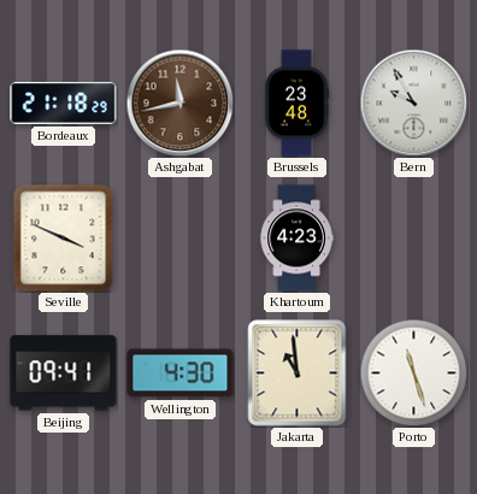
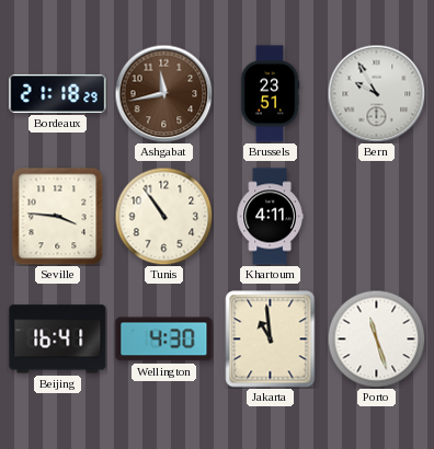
Brussels: 23:48 -> 23:51
Seville: 3:49 -> 3:46
Tunis: none -> 10:54
Khartoum: 4:23 -> 4:11
Beijing: 09:41 -> 16:41
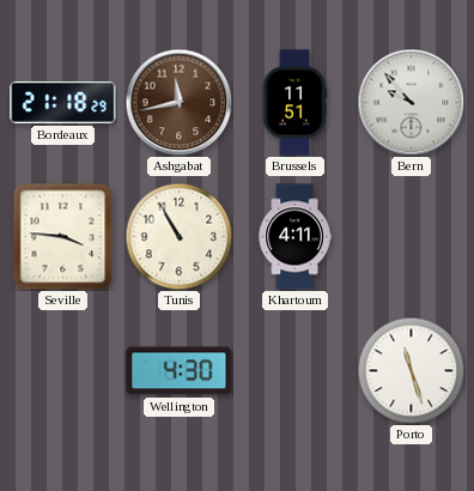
Brussels: 23:51 -> 11:51
Bern: 9:55 -> 9:53
Tunis: 10:54 -> 10:55
Beijing: 16:41 -> none
Jakarta: 10:59 -> none
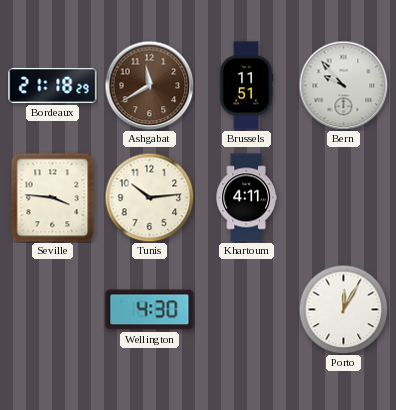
Ashgabat: 11:43 -> 11:40
Tunis: 10:55 -> 10:14
Porto: 11:27 -> 12:05
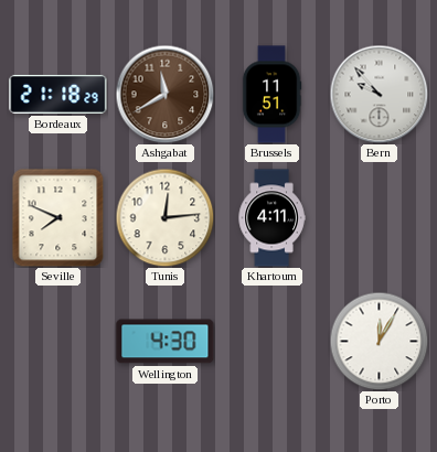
Seville: 3:46 -> 7:49
Tunis: 10:14 -> 12:14
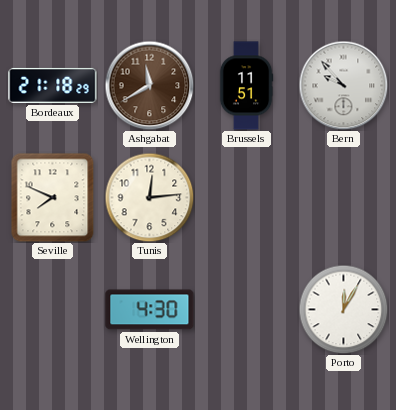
Khartoum: 4:11 -> none
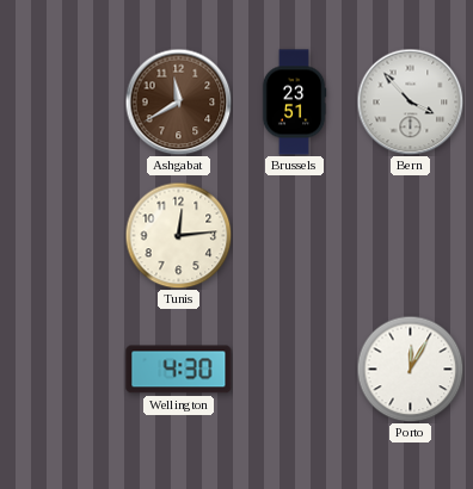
Bordeaux: 21:18 -> none
Brussels: 11:51 -> 23:51
Bern: 9:53 -> 3:53
Seville: 7:49 -> none
